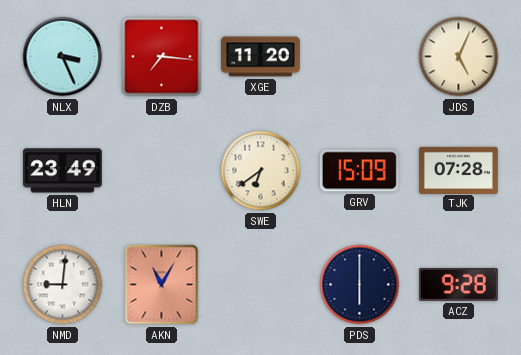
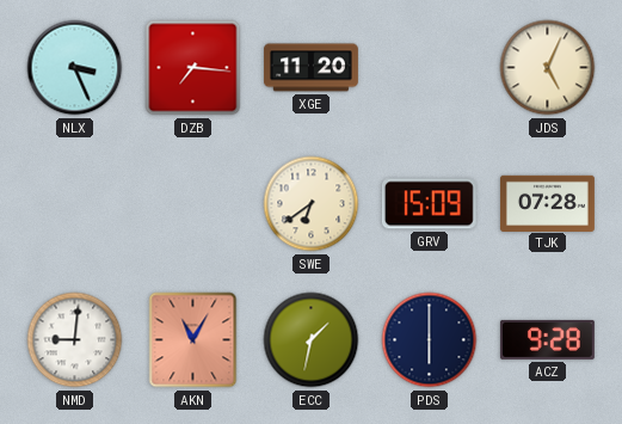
HLN: 23:49 -> none
ECC: none -> 1:32
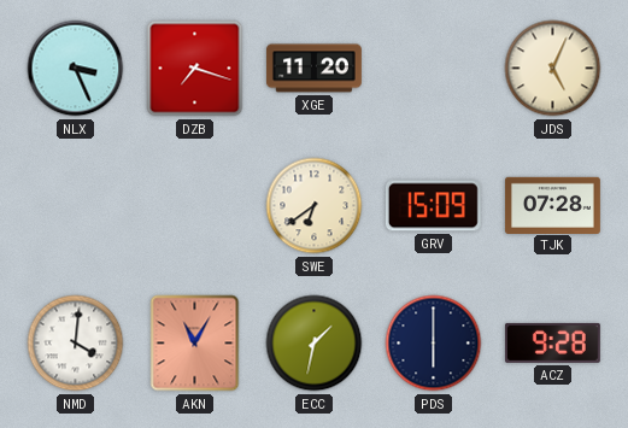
DZB: 7:16 -> 7:18
NMD: 9:01 -> 4:01
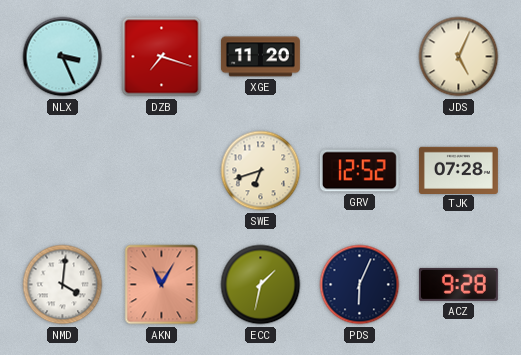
SWE: 6:39 -> 6:42
GRV: 15:09 -> 12:52
PDS: 6:00 -> 6:04
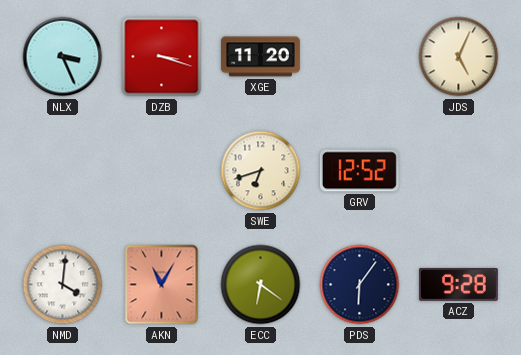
DZB: 7:18 -> 3:18
TJK: 07:28 -> none
ECC: 1:32 -> 6:21
PDS: 6:04 -> 6:06
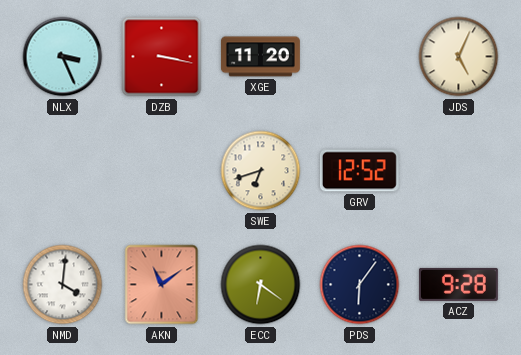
DZB: 3:18 -> 3:17
AKN: 11:05 -> 11:09
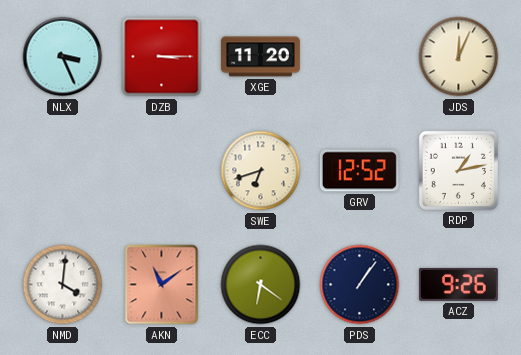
DZB: 3:17 -> 3:15
JDS: 5:04 -> 12:04
RDP: none -> 1:13
PDS: 6:06 -> 1:06
ACZ: 9:28 -> 9:26
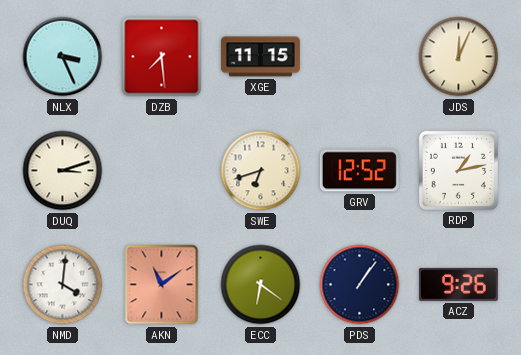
DZB: 3:15 -> 7:29
XGE: 11:20 -> 11:15
DUQ: none -> 3:12
